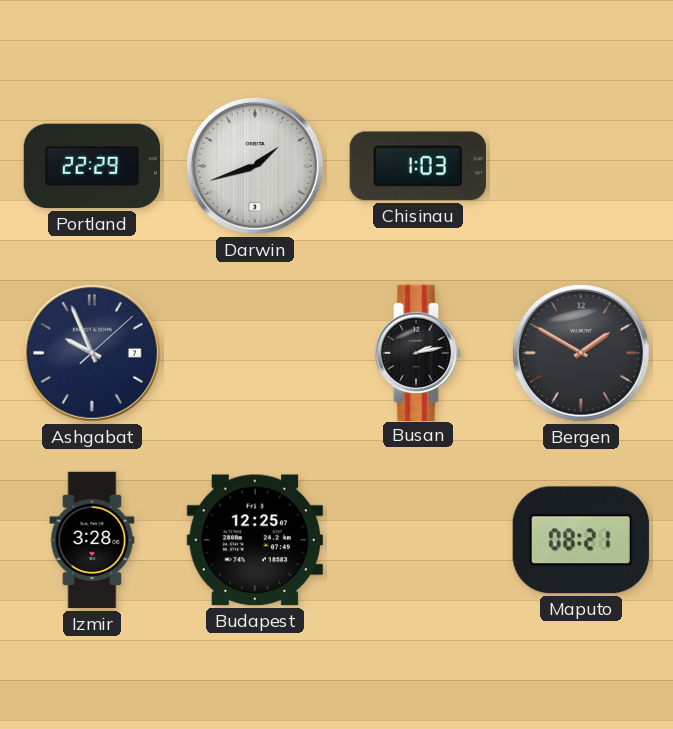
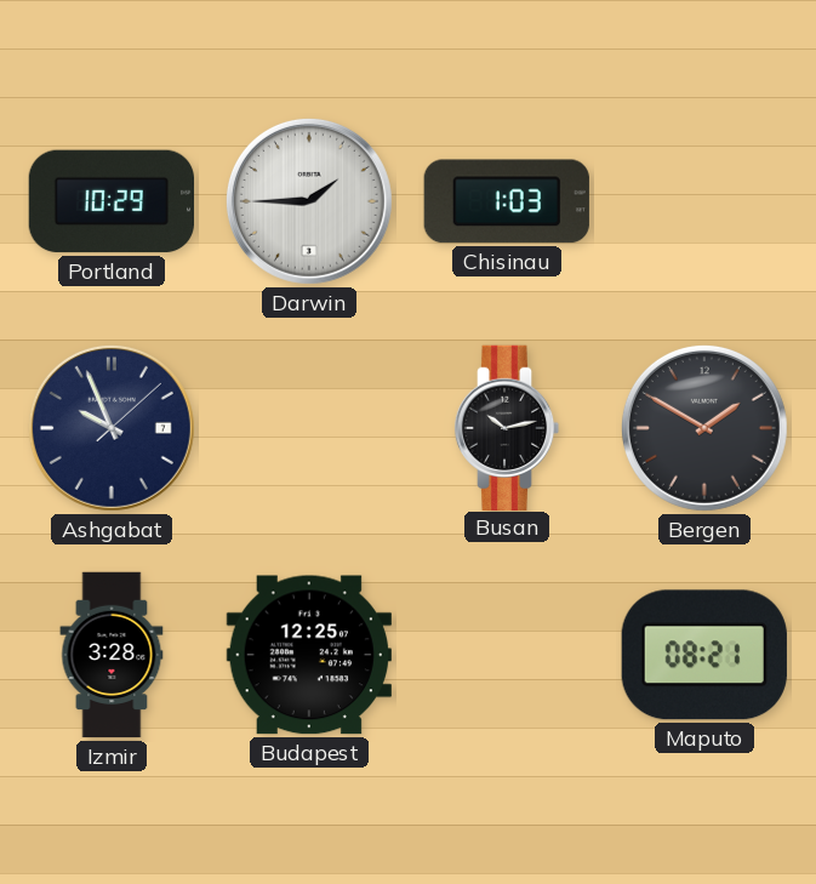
Portland: 22:29 -> 10:29
Darwin: 1:42 -> 1:45
Busan: 2:13 -> 10:13
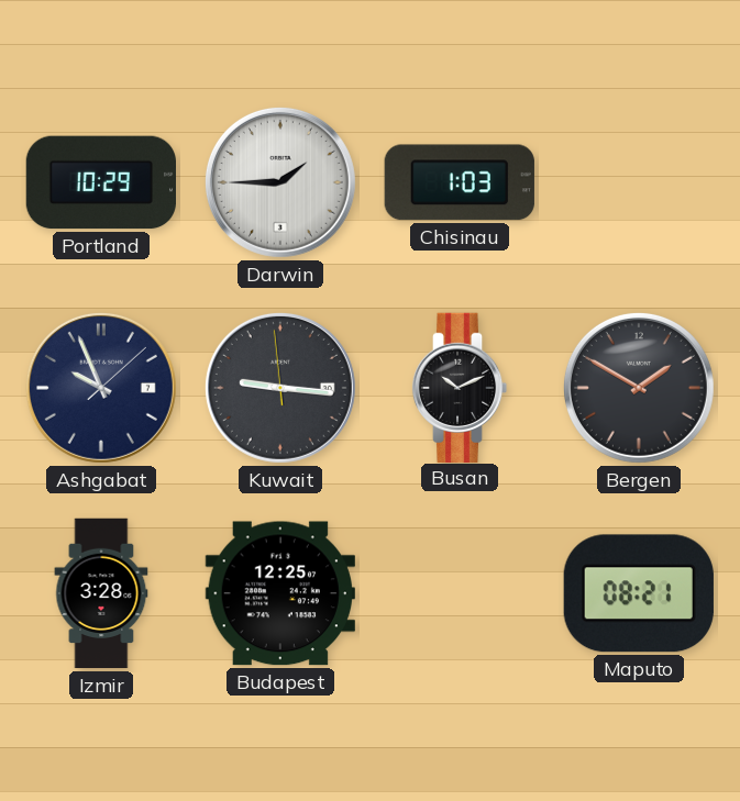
Kuwait: none -> 9:15
Busan: 10:13 -> 10:11
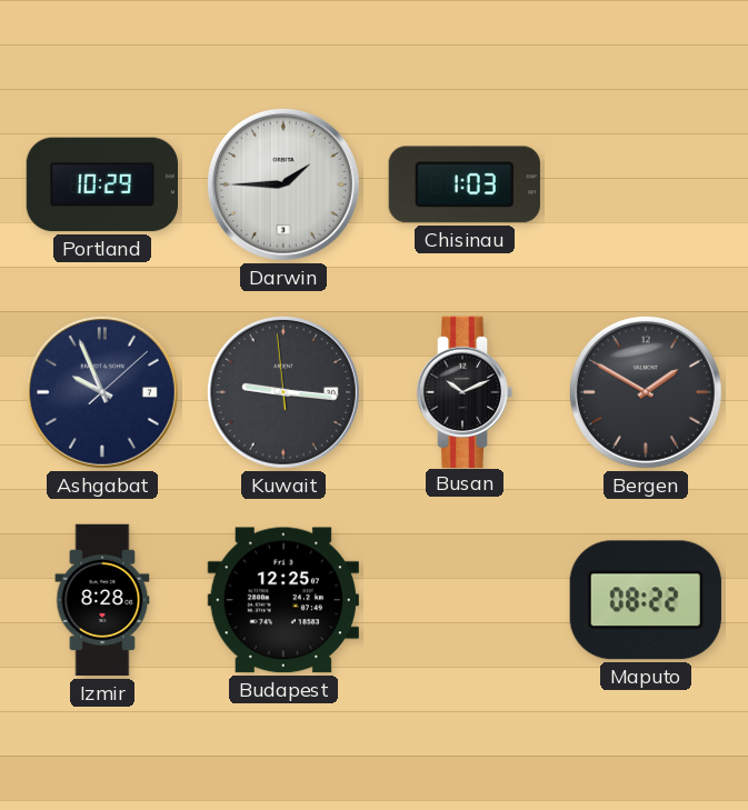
Izmir: 3:28 -> 8:28
Maputo: 08:21 -> 08:22
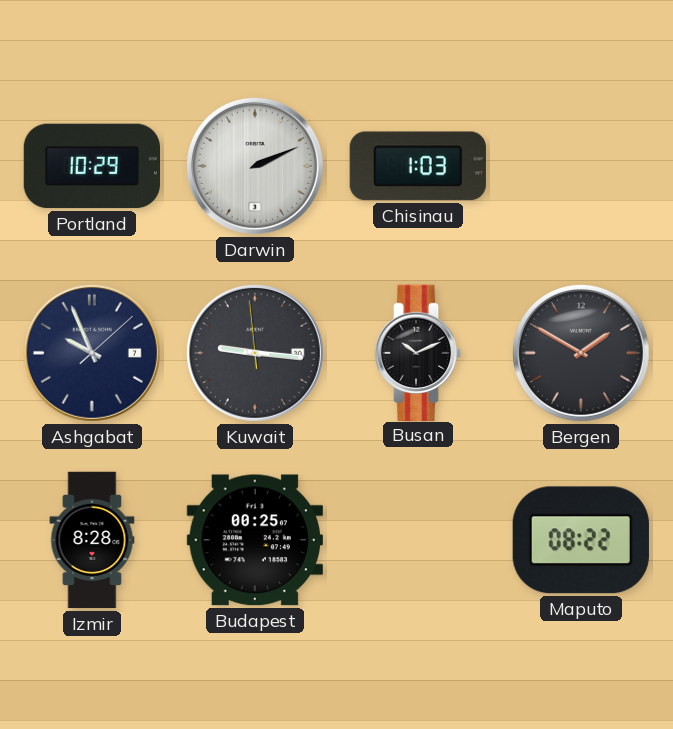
Darwin: 1:45 -> 2:11
Budapest: 12:25 -> 00:25
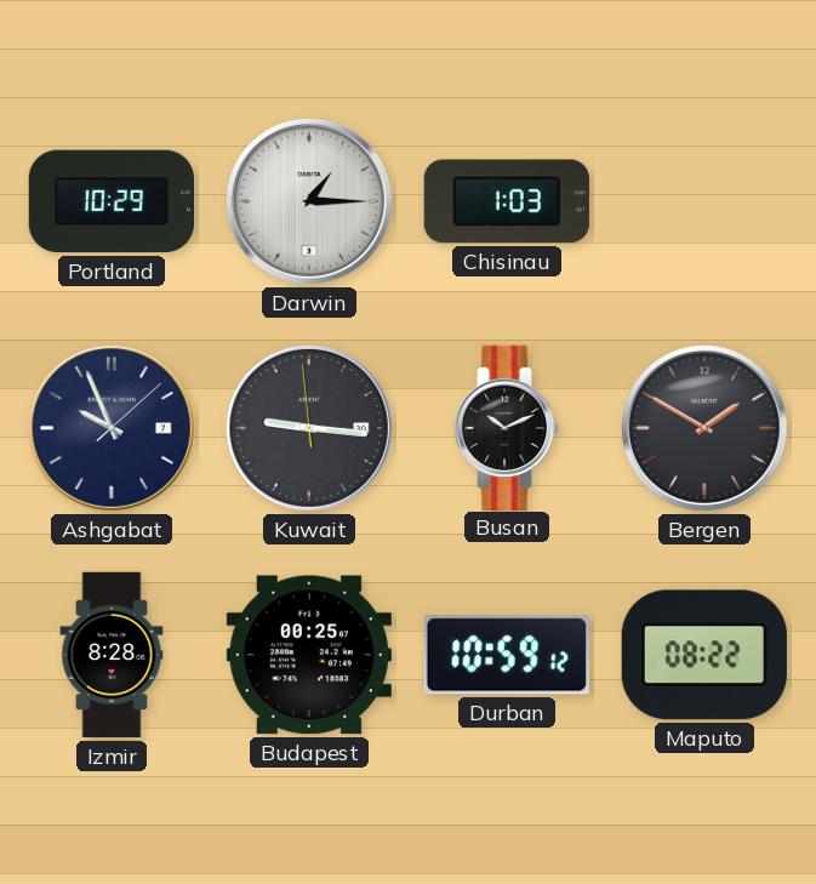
Darwin: 2:11 -> 1:15
Durban: none -> 10:59
